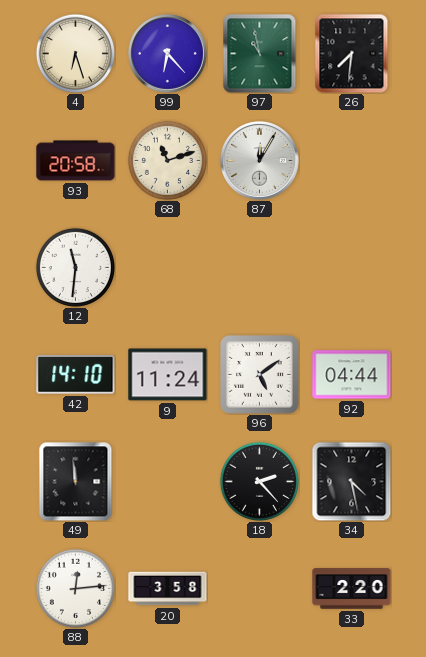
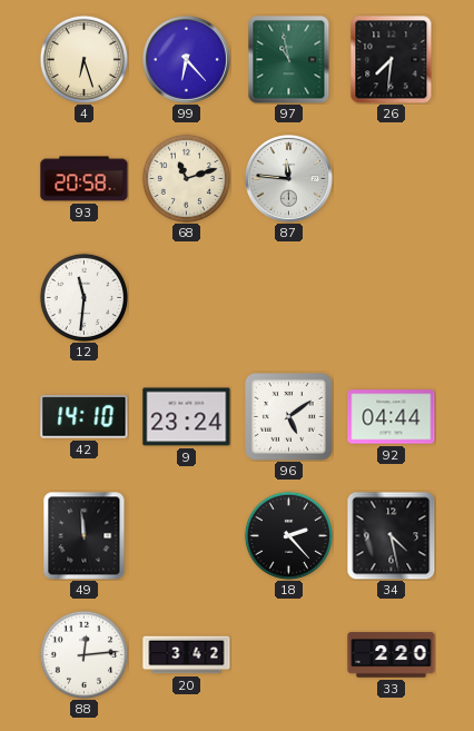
87: 12:05 -> 11:46
9: 11:24 -> 23:24
20: 3:58 -> 3:42
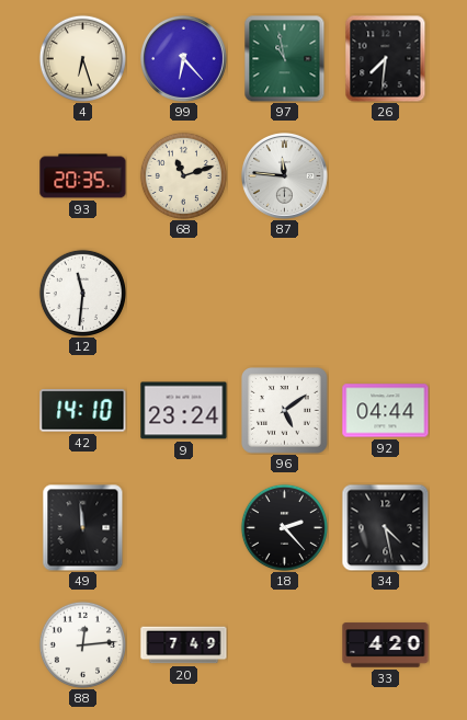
93: 20:58 -> 20:35
20: 3:42 -> 7:49
33: 2:20 -> 4:20
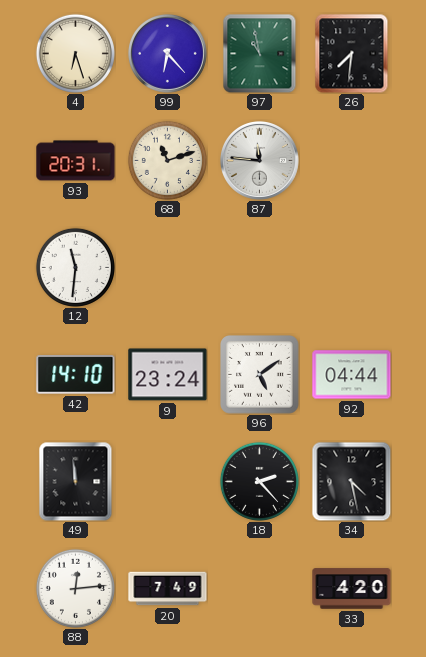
93: 20:35 -> 20:31
